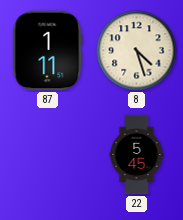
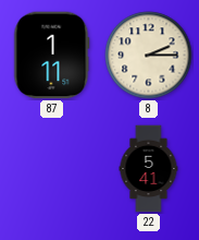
8: 4:27 -> 2:15
22: 5:45 -> 5:41
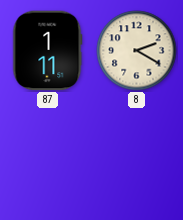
8: 2:15 -> 2:20
22: 5:41 -> none
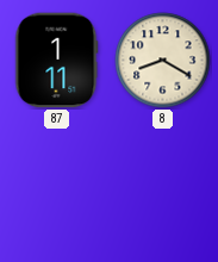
8: 2:20 -> 8:20
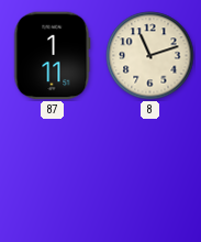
8: 8:20 -> 11:12
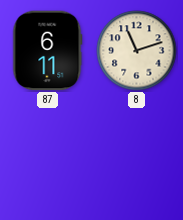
87: 1:11 -> 6:11
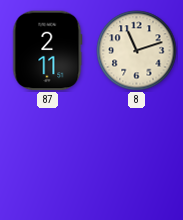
87: 6:11 -> 2:11
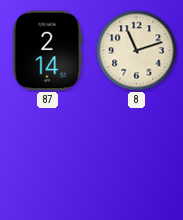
87: 2:11 -> 2:14
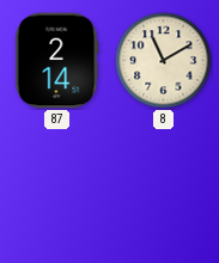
8: 11:12 -> 11:10
